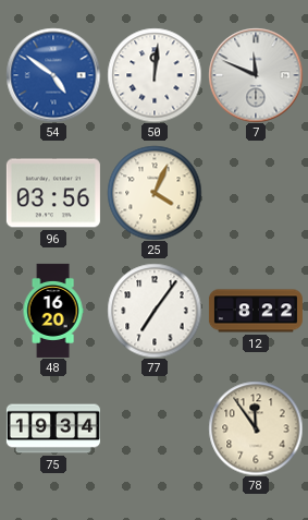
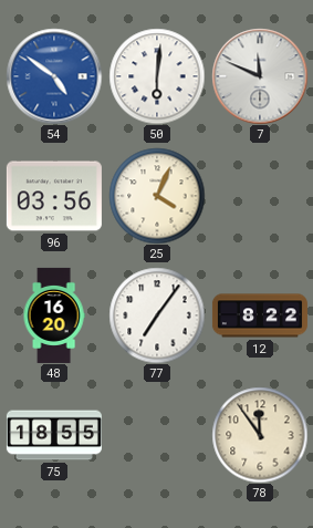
50: 12:01 -> 6:01
75: 19:34 -> 18:55
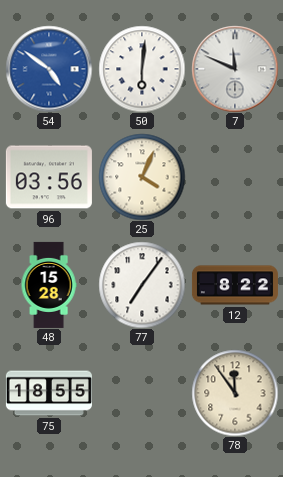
48: 16:20 -> 15:28
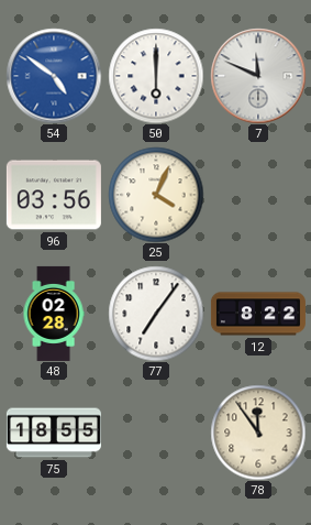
50: 6:01 -> 6:00
48: 15:28 -> 02:28
